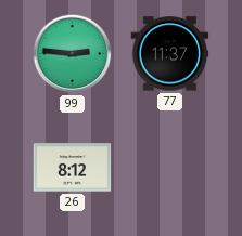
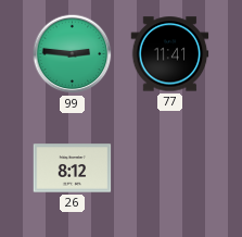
77: 11:37 -> 11:41
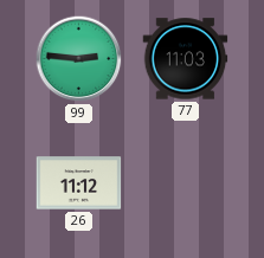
77: 11:41 -> 11:03
26: 8:12 -> 11:12
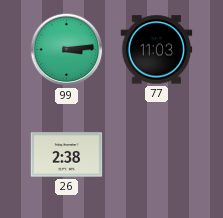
99: 2:46 -> 3:14
26: 11:12 -> 2:38
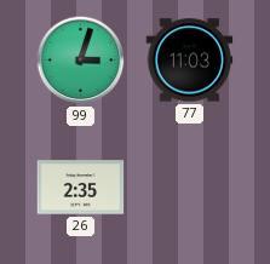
99: 3:14 -> 3:03
26: 2:38 -> 2:35
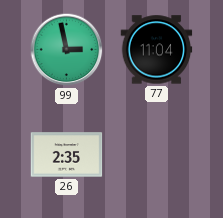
99: 3:03 -> 2:58
77: 11:03 -> 11:04
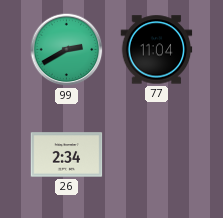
99: 2:58 -> 2:40
26: 2:35 -> 2:34
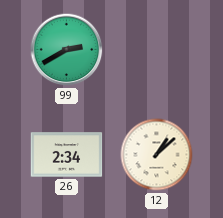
77: 11:04 -> none
12: none -> 1:08
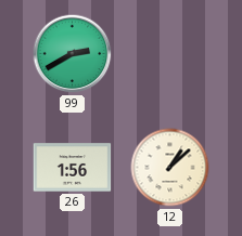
26: 2:34 -> 1:56
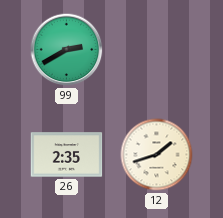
26: 1:56 -> 2:35
12: 1:08 -> 1:42
